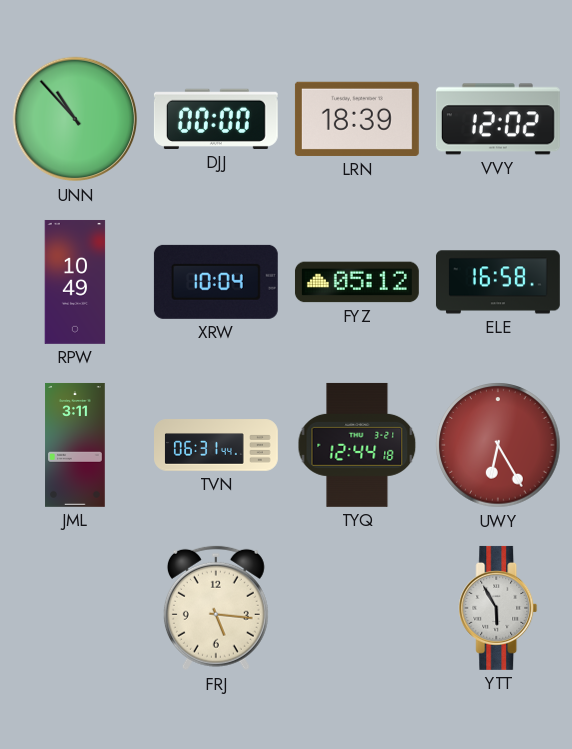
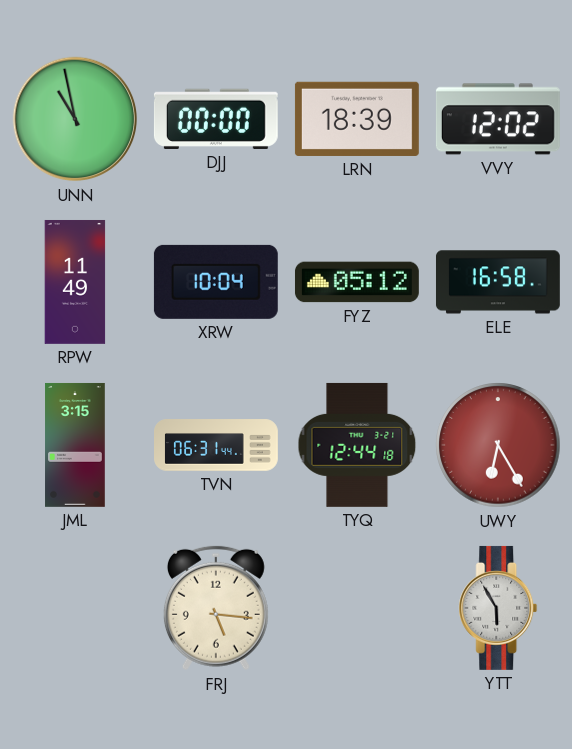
UNN: 10:53 -> 10:58
RPW: 10:49 -> 11:49
JML: 3:11 -> 3:15
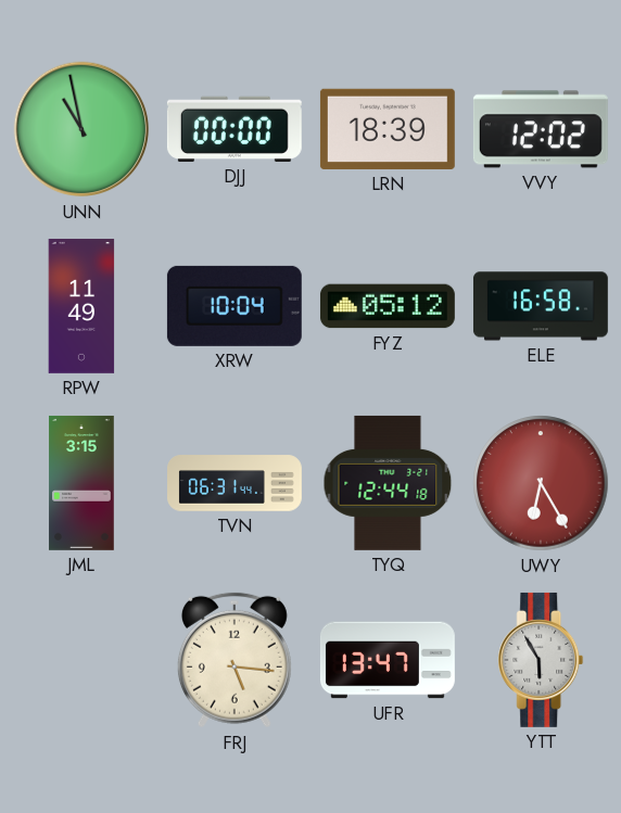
UFR: none -> 13:47
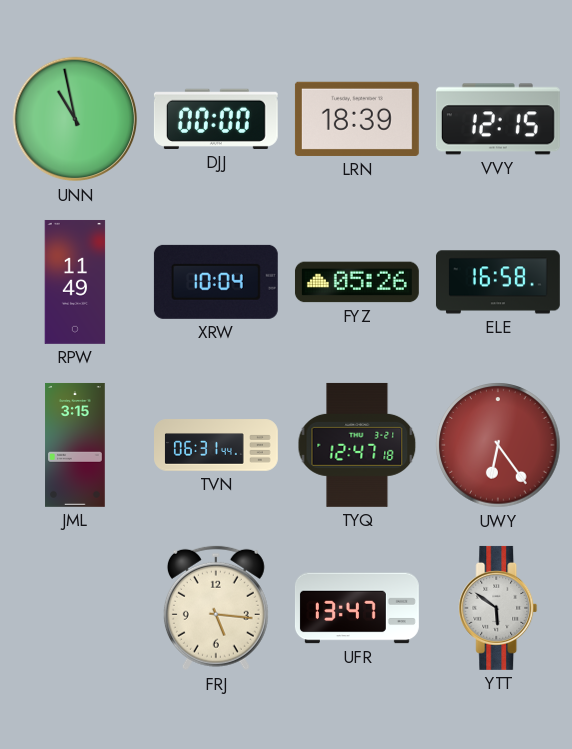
VVY: 12:02 -> 12:15
FYZ: 05:12 -> 05:26
TYQ: 12:44 -> 12:47
UWY: 6:25 -> 6:24
YTT: 5:55 -> 5:51
